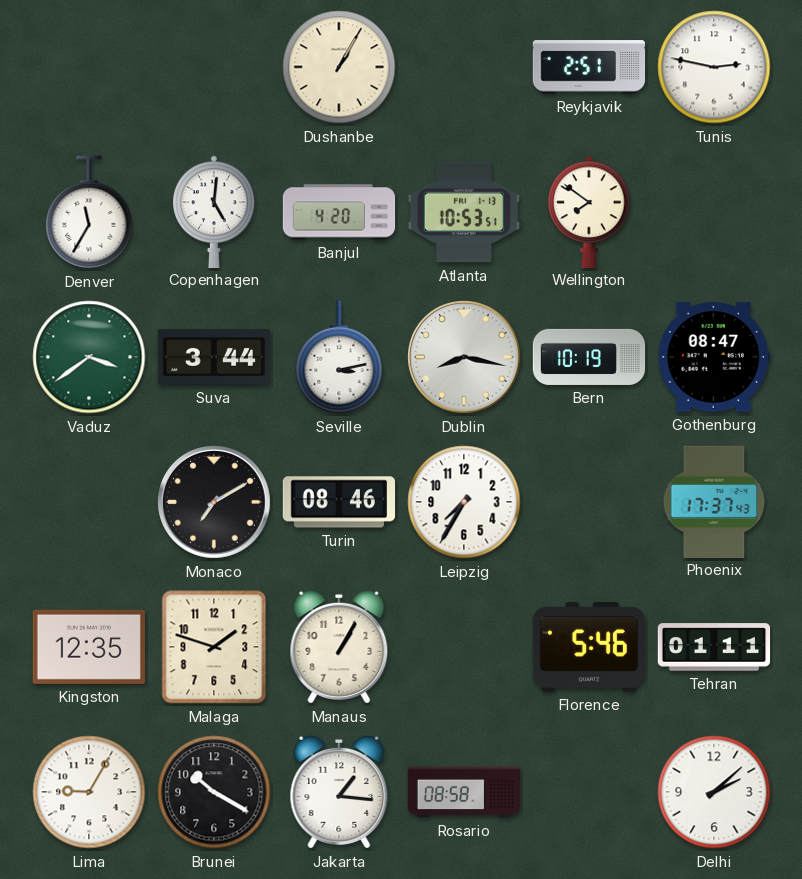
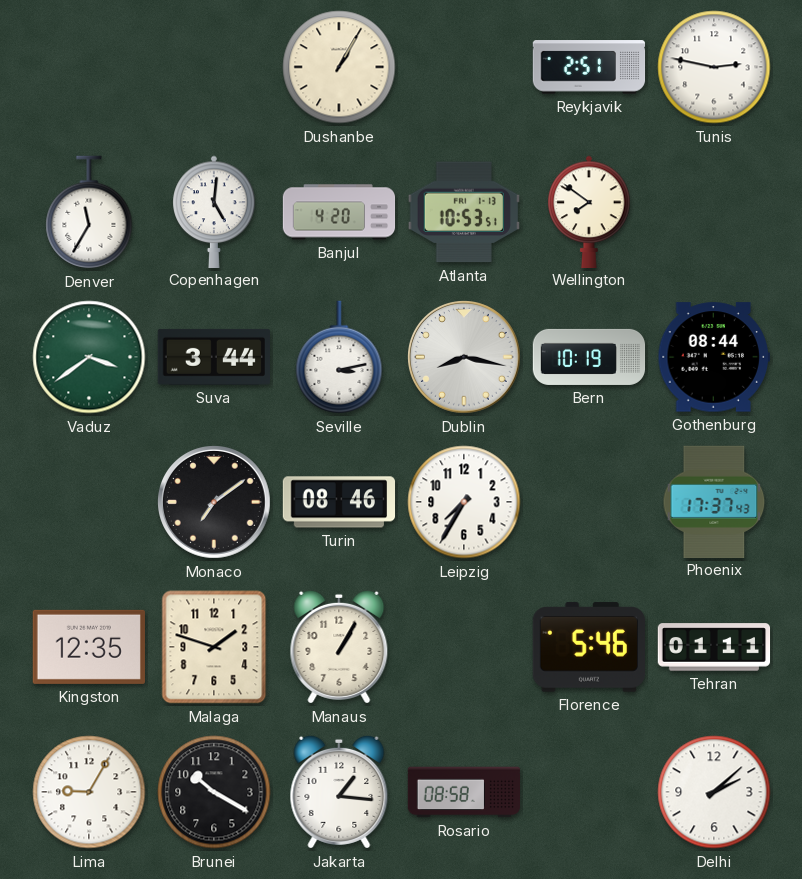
Gothenburg: 08:47 -> 08:44
Monaco: 7:10 -> 7:09
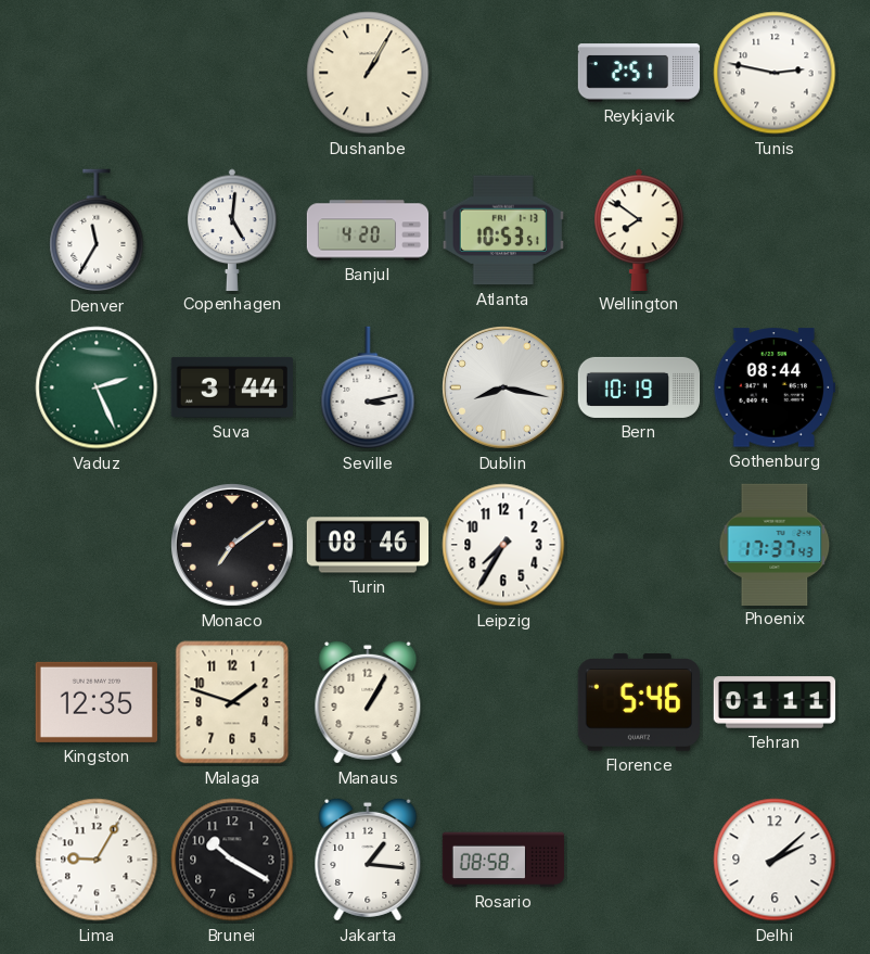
Vaduz: 3:39 -> 2:26
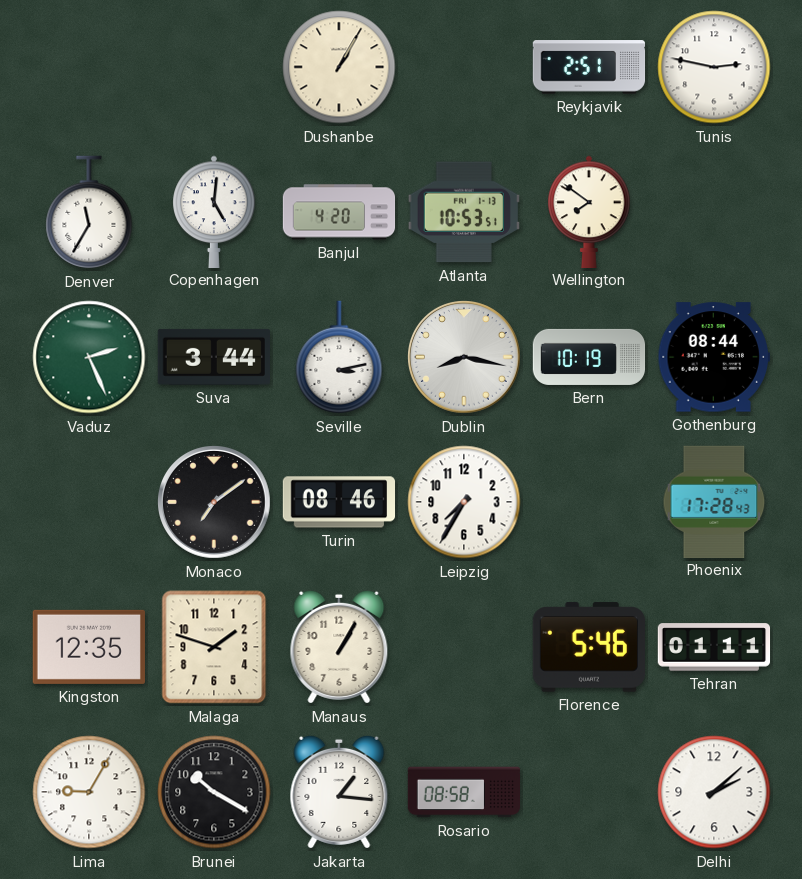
Phoenix: 17:37 -> 17:28
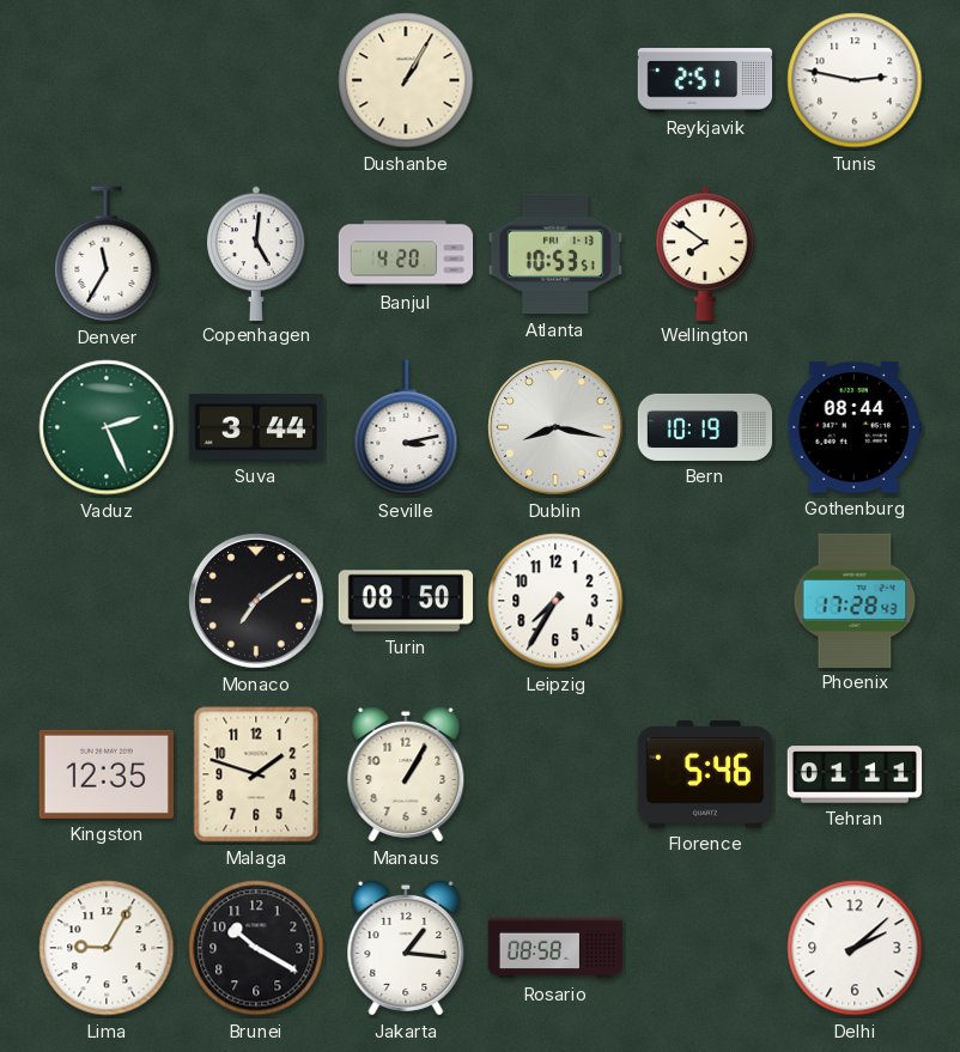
Turin: 08:46 -> 08:50
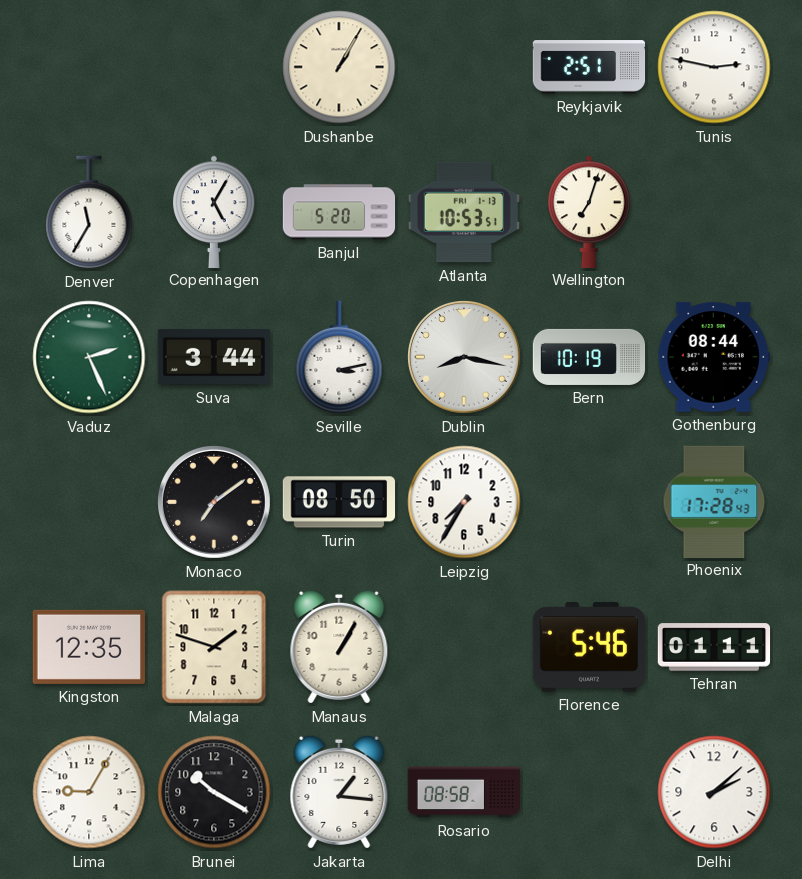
Copenhagen: 5:01 -> 5:05
Banjul: 4:20 -> 5:20
Wellington: 7:51 -> 7:03
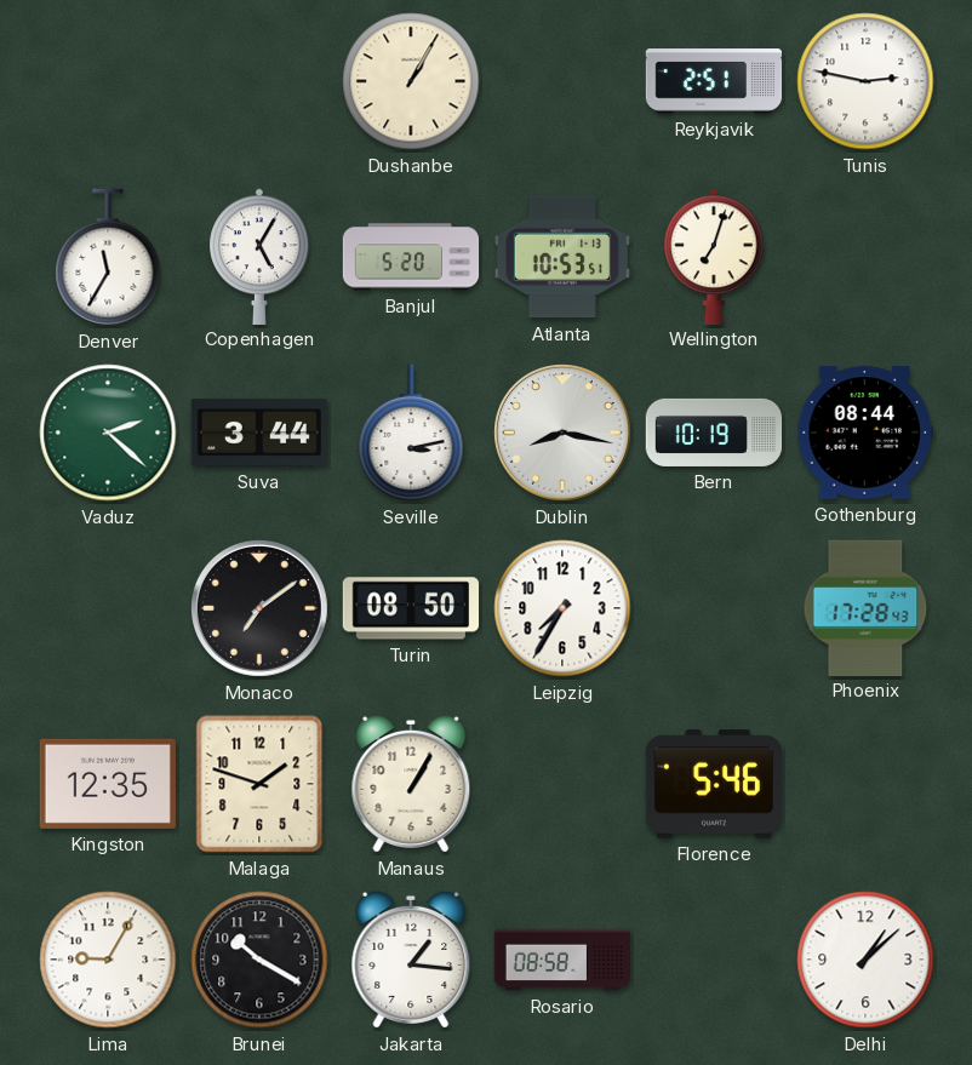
Vaduz: 2:26 -> 2:22
Tehran: 01:11 -> none
Delhi: 2:08 -> 1:08
